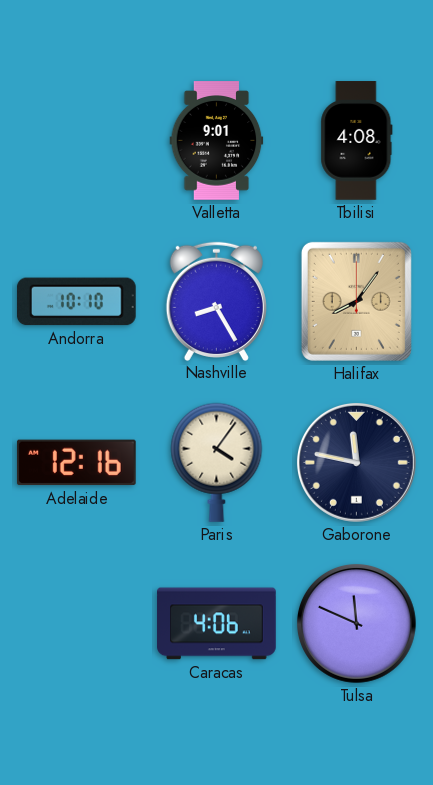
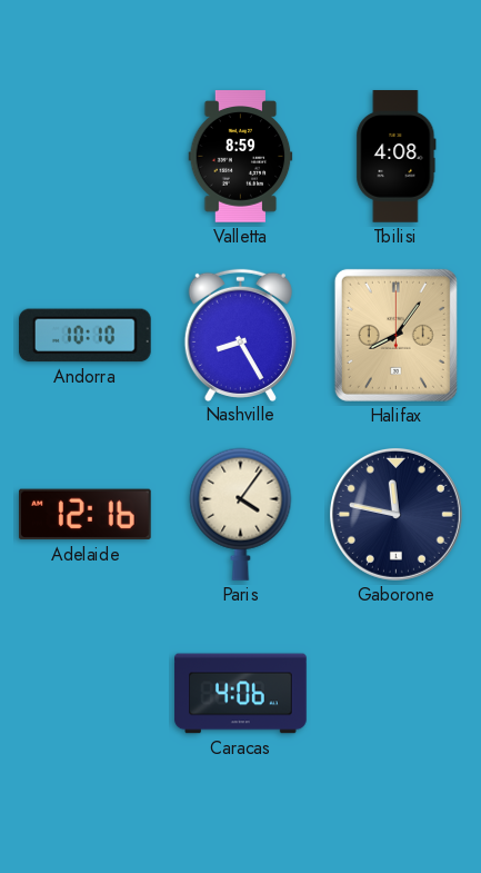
Valletta: 9:01 -> 8:59
Tulsa: 11:49 -> none
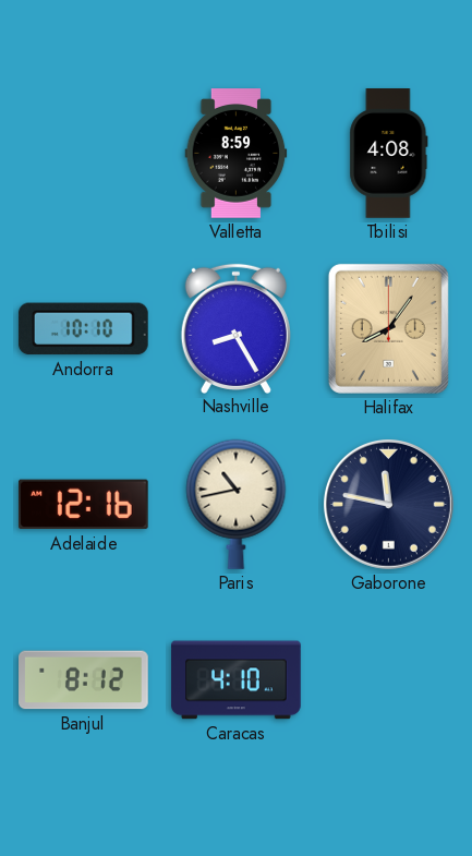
Paris: 4:06 -> 10:43
Banjul: none -> 8:12
Caracas: 4:06 -> 4:10
